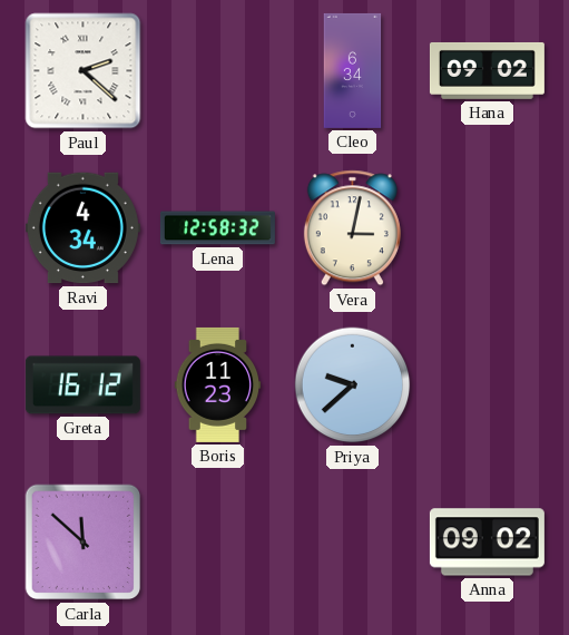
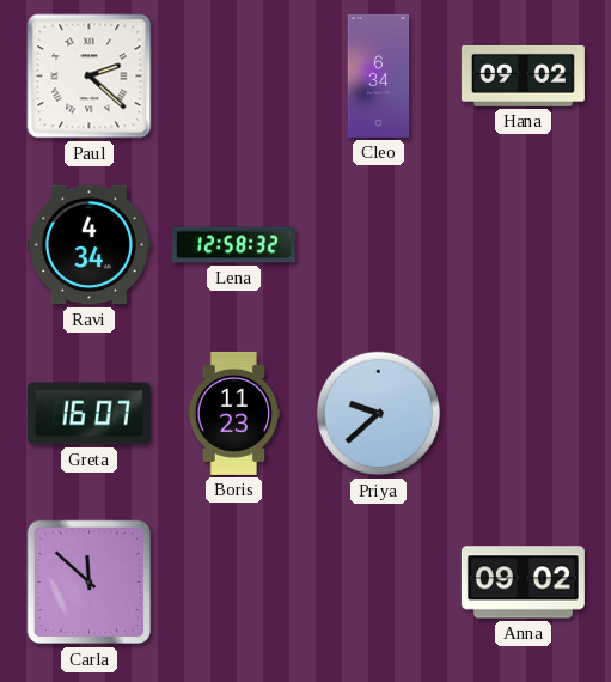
Vera: 3:02 -> none
Greta: 16:12 -> 16:07
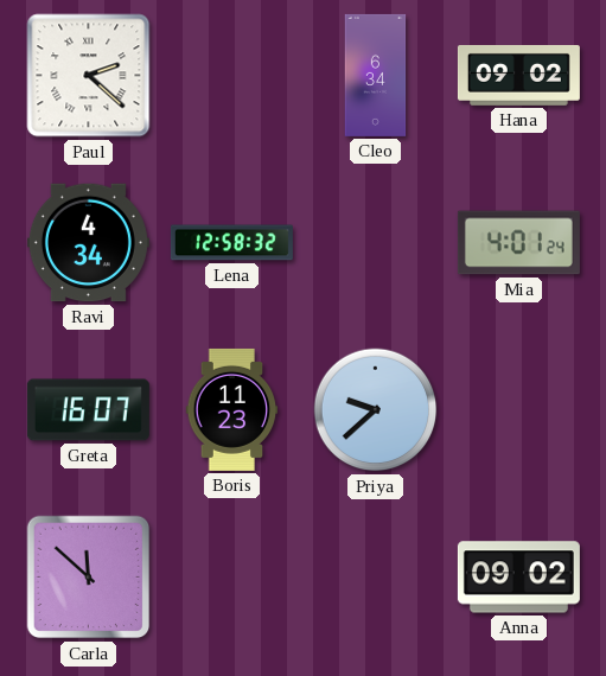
Mia: none -> 4:01
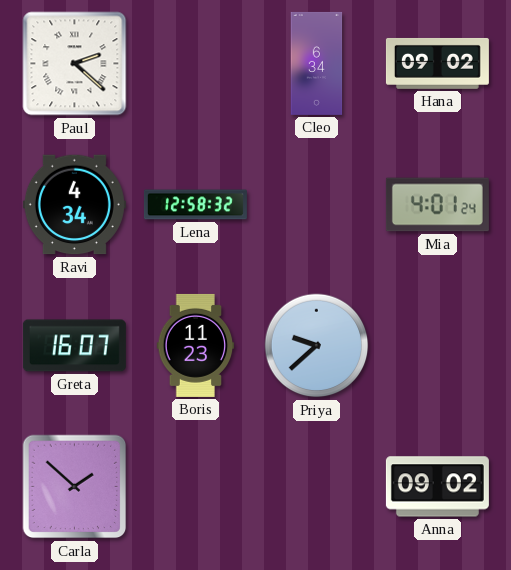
Carla: 11:52 -> 1:52
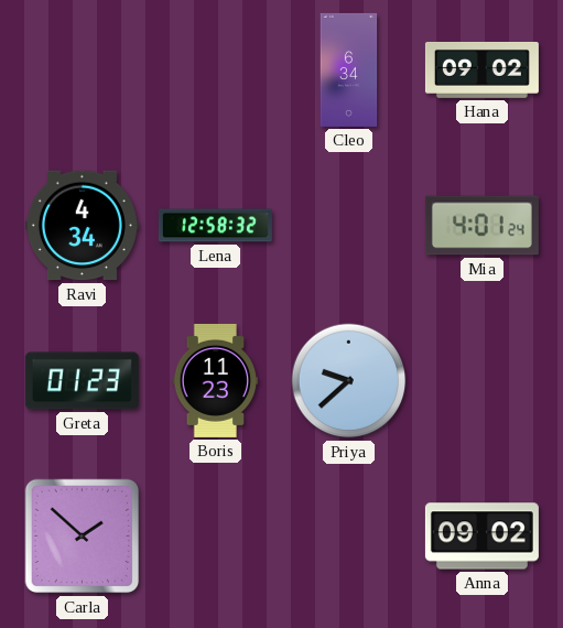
Paul: 2:22 -> none
Greta: 16:07 -> 01:23
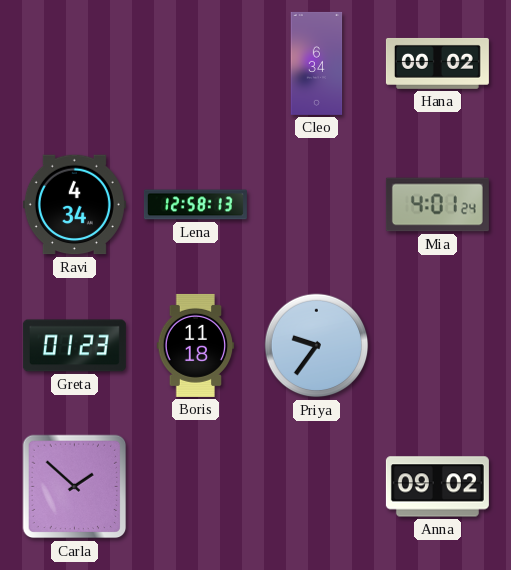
Hana: 09:02 -> 00:02
Lena: 12:58:32 -> 12:58:13
Boris: 11:23 -> 11:18
Priya: 9:38 -> 9:36
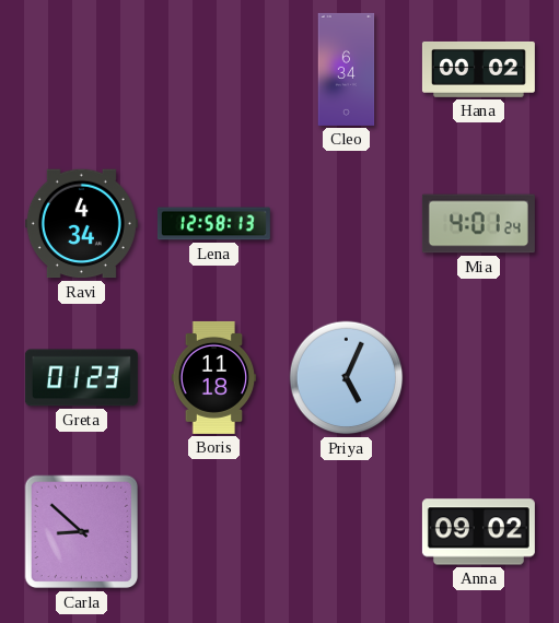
Priya: 9:36 -> 5:04
Carla: 1:52 -> 8:52
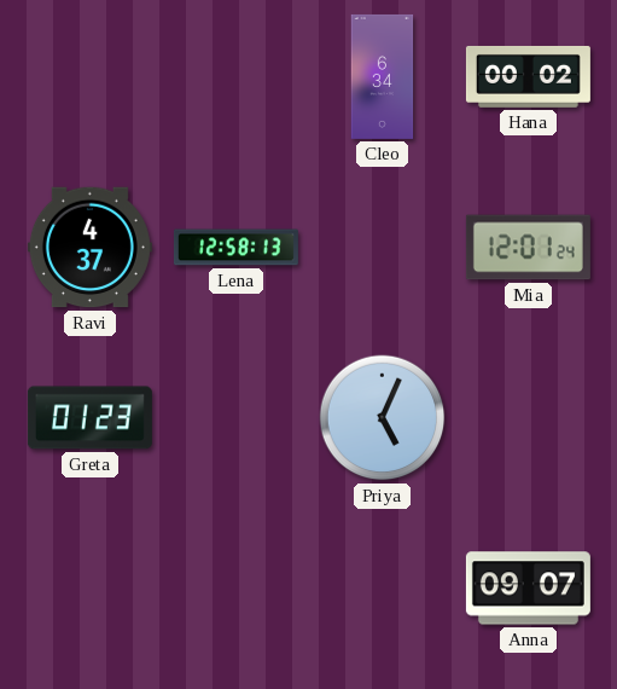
Ravi: 4:34 -> 4:37
Mia: 4:01 -> 12:01
Boris: 11:18 -> none
Carla: 8:52 -> none
Anna: 09:02 -> 09:07
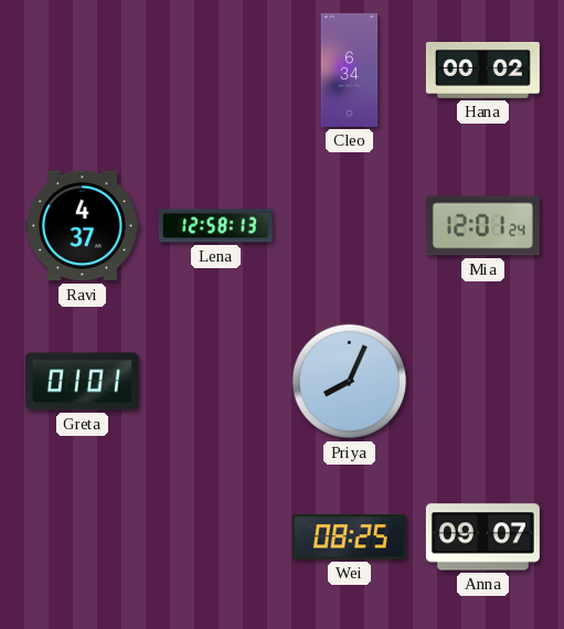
Greta: 01:23 -> 01:01
Priya: 5:04 -> 8:04
Wei: none -> 08:25
